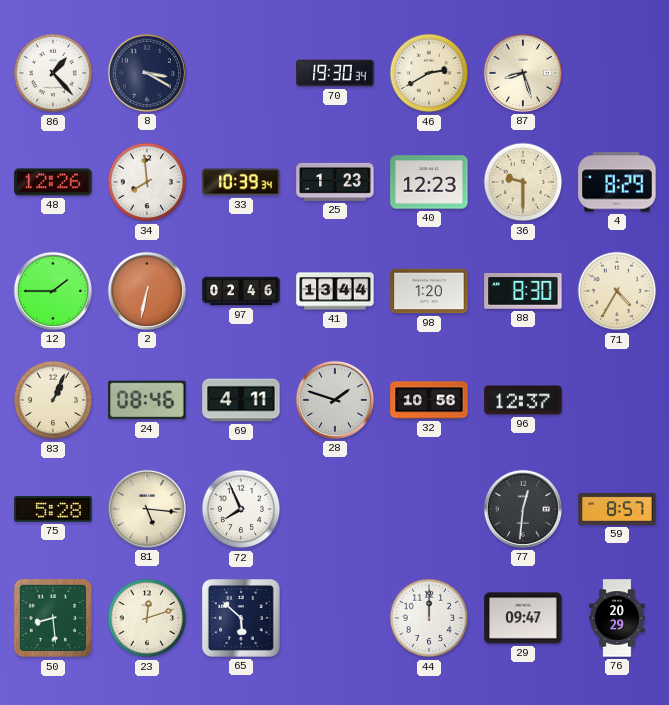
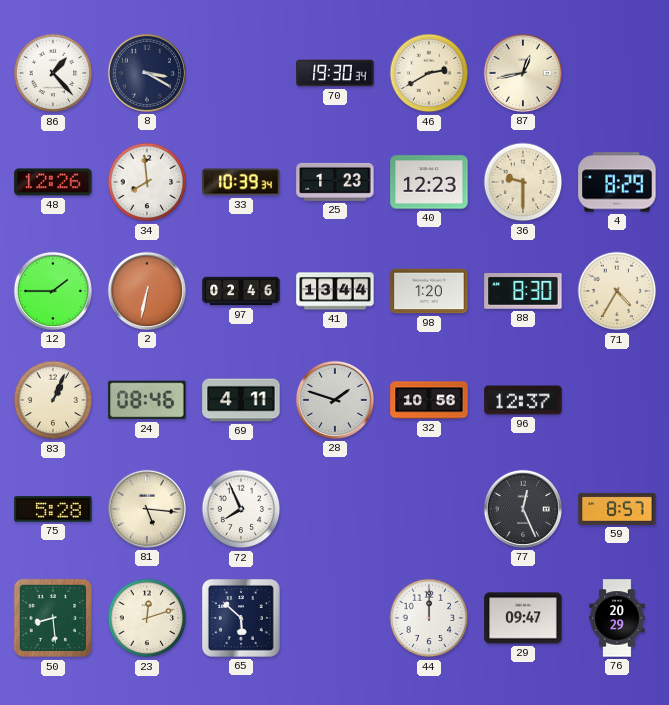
87: 8:27 -> 12:43
77: 12:31 -> 12:26
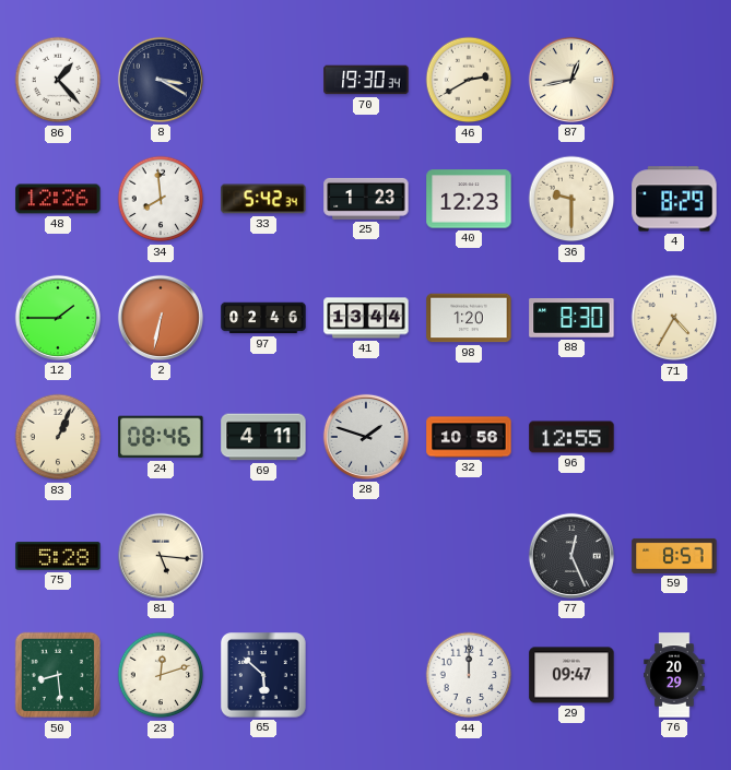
33: 10:39 -> 5:42
96: 12:37 -> 12:55
72: 7:56 -> none
